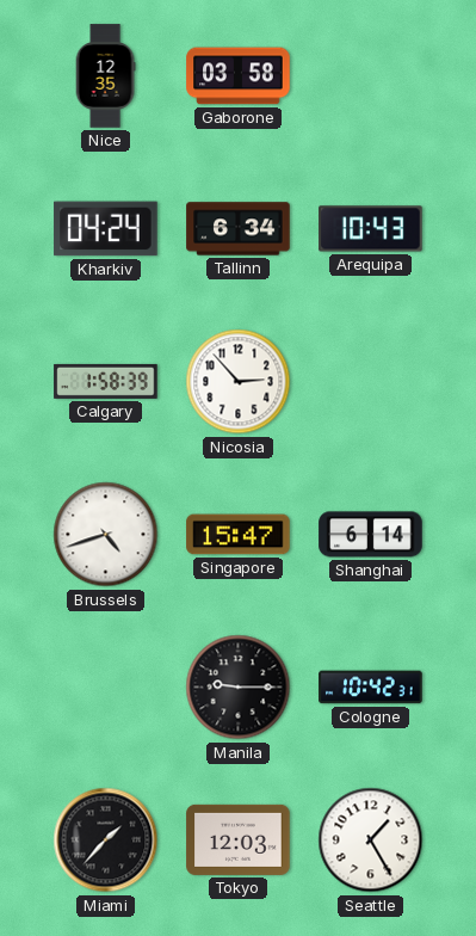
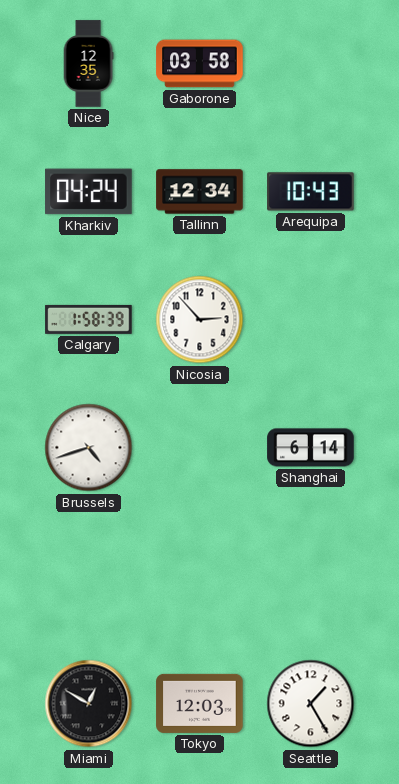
Tallinn: 6:34 -> 12:34
Singapore: 15:47 -> none
Manila: 9:15 -> none
Cologne: 10:42 -> none
Miami: 1:37 -> 12:50
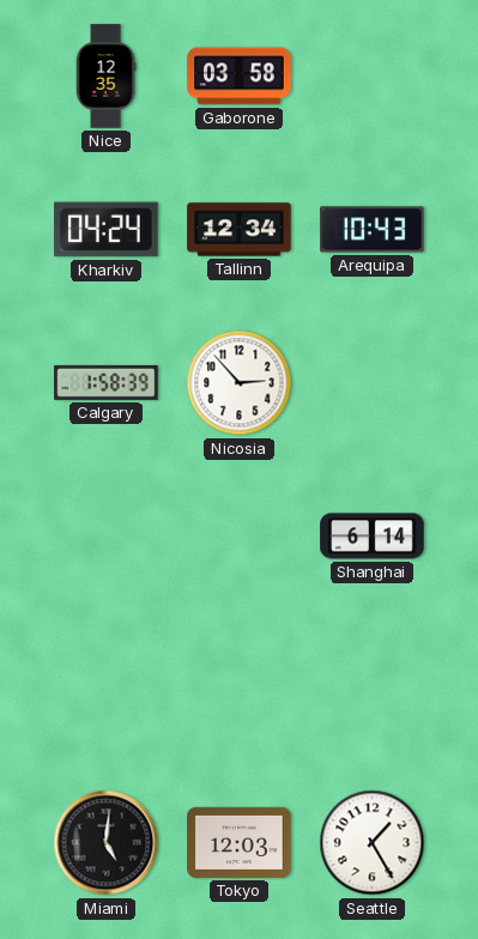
Brussels: 4:42 -> none
Miami: 12:50 -> 5:01
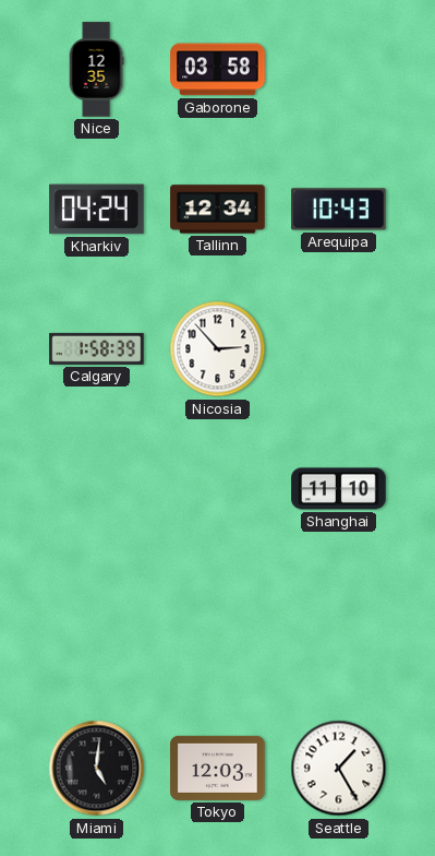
Shanghai: 6:14 -> 11:10
